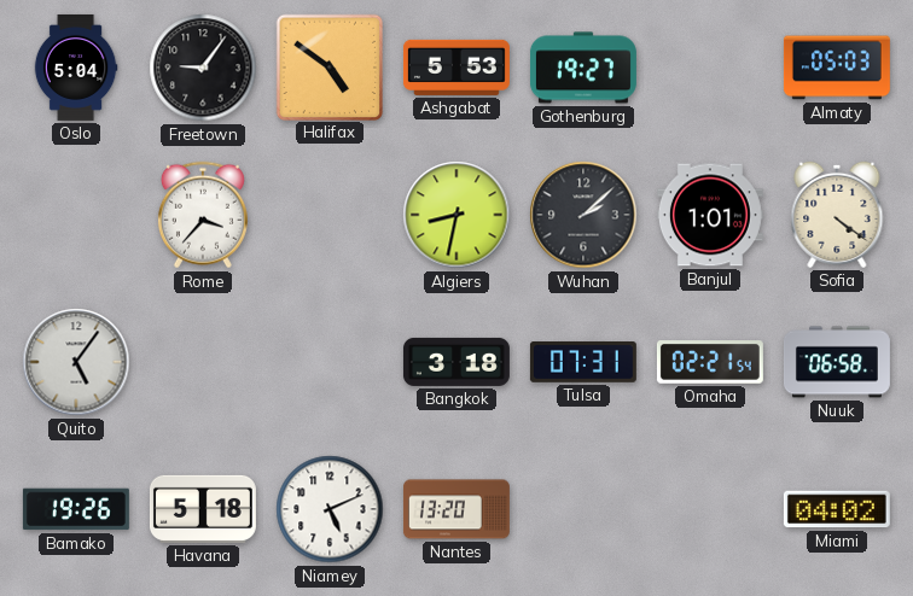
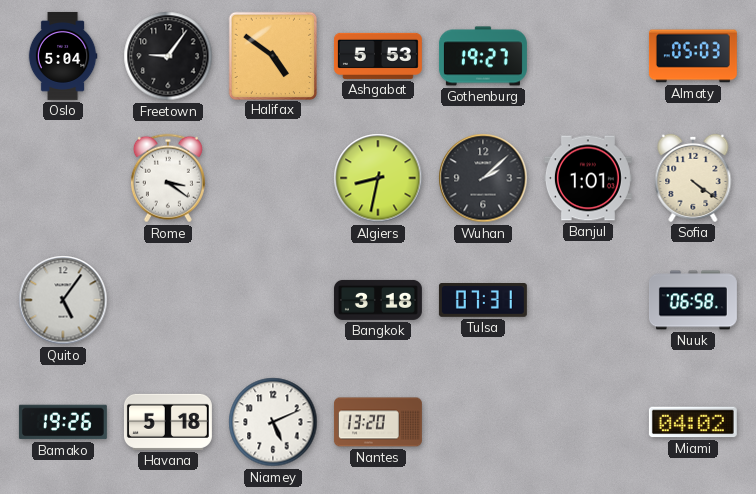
Rome: 3:37 -> 3:21
Omaha: 02:21 -> none
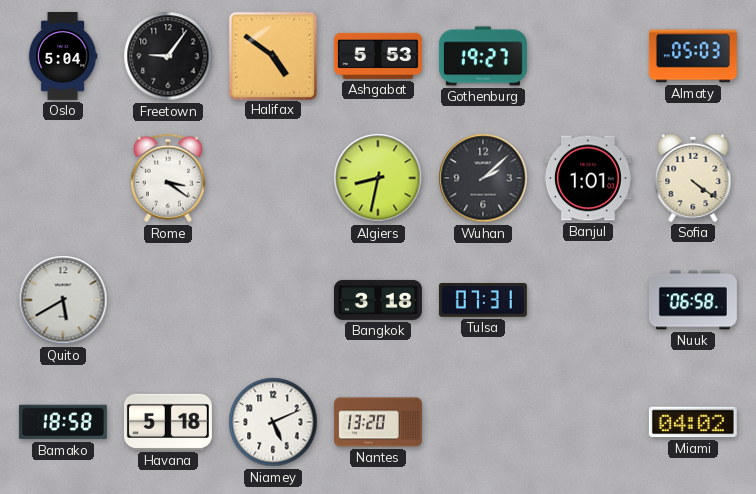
Quito: 5:06 -> 5:40
Bamako: 19:26 -> 18:58
